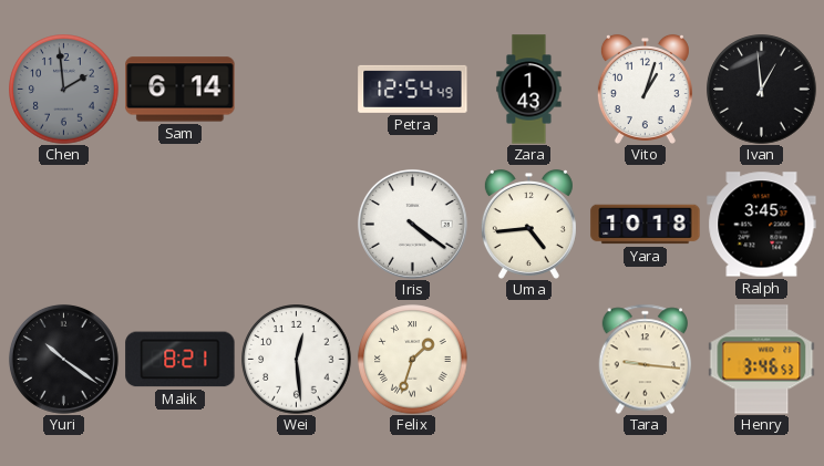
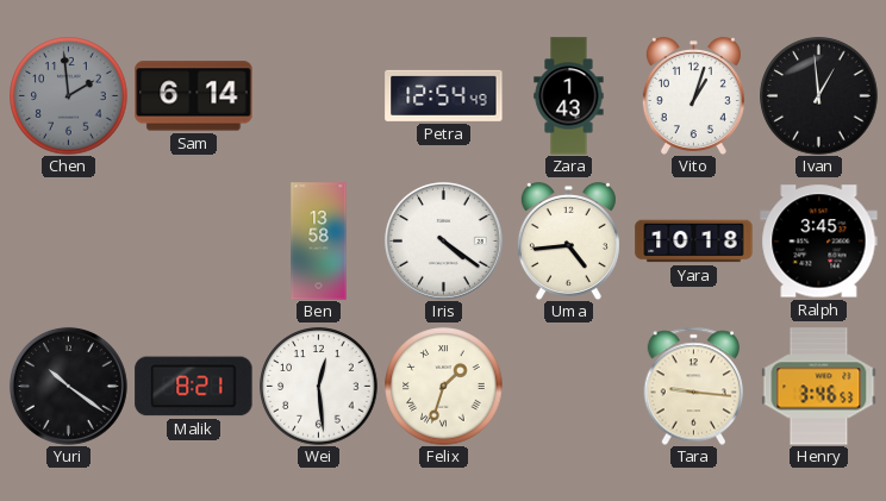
Ben: none -> 13:58
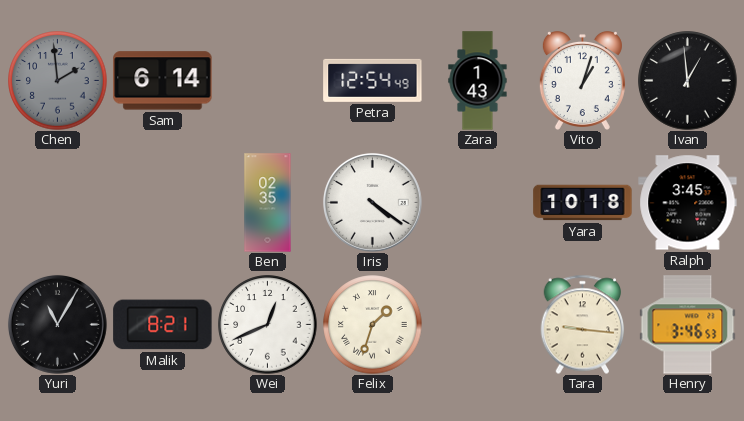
Ben: 13:58 -> 02:35
Uma: 4:44 -> none
Yuri: 10:21 -> 11:05
Wei: 12:29 -> 12:41
